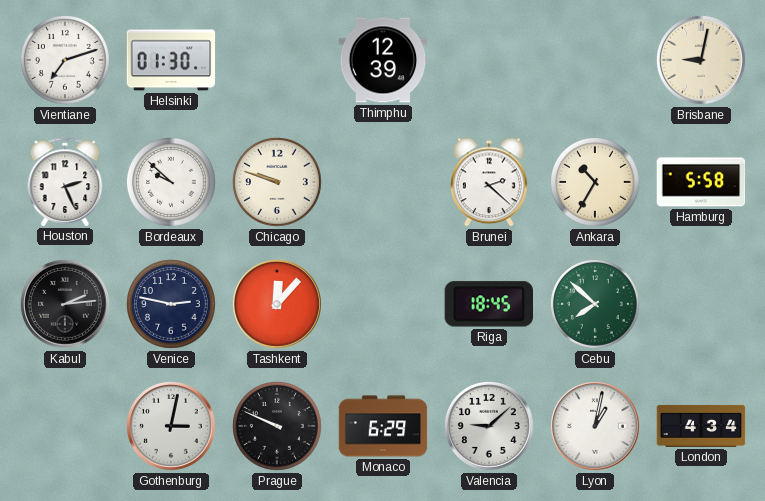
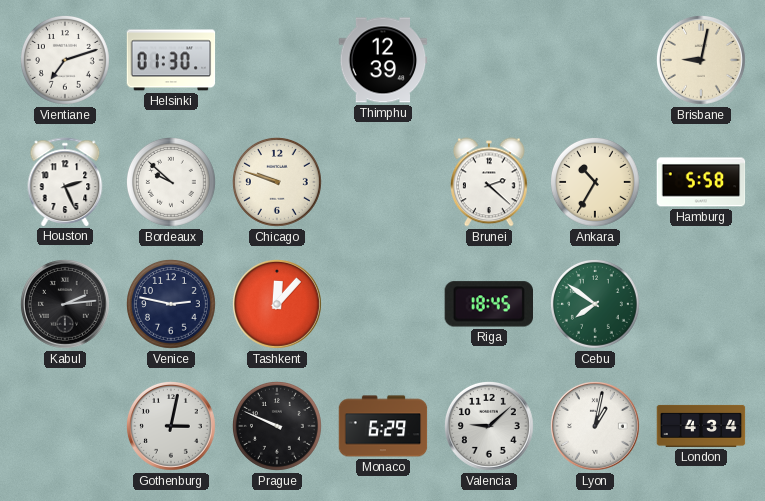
Cebu: 7:52 -> 7:51
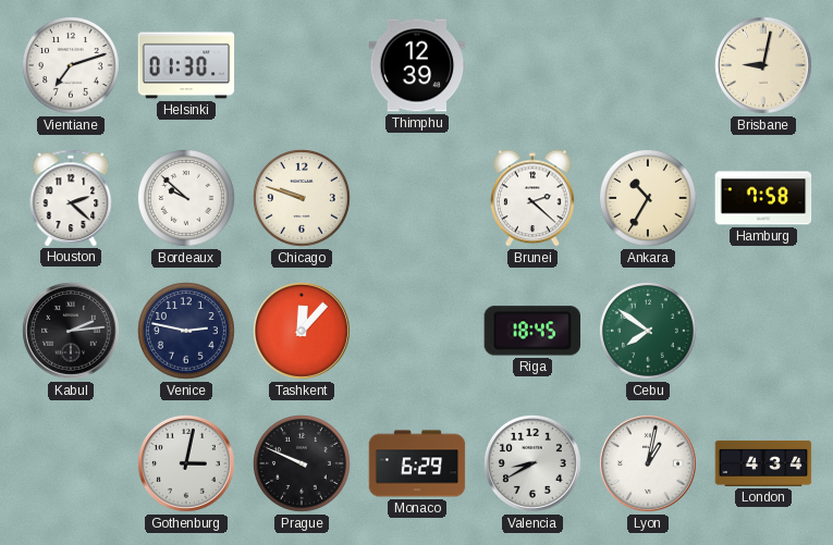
Houston: 2:26 -> 2:22
Hamburg: 5:58 -> 7:58
Valencia: 9:08 -> 8:40
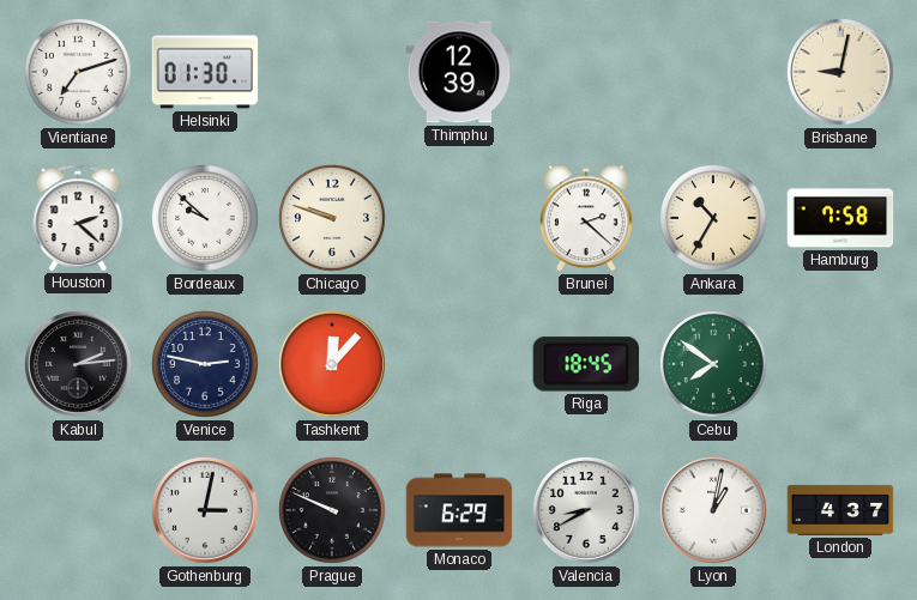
London: 4:34 -> 4:37
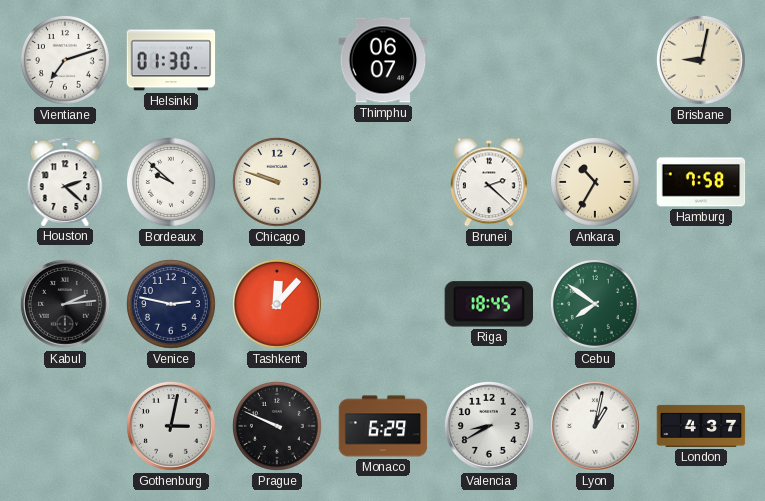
Thimphu: 12:39 -> 06:07
